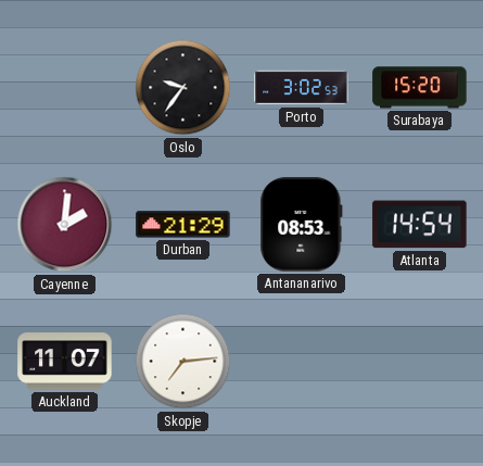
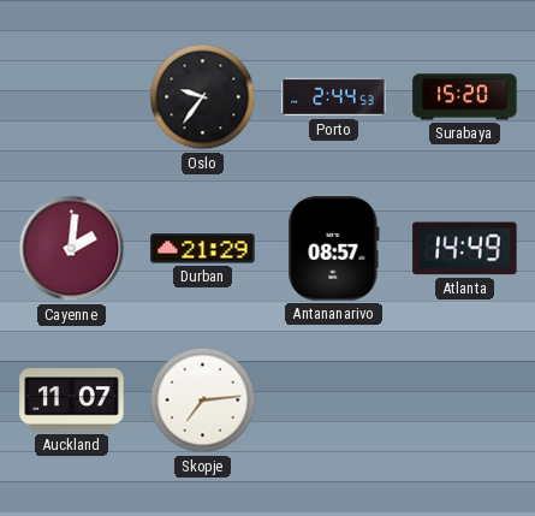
Porto: 3:02 -> 2:44
Antananarivo: 08:53 -> 08:57
Atlanta: 14:54 -> 14:49
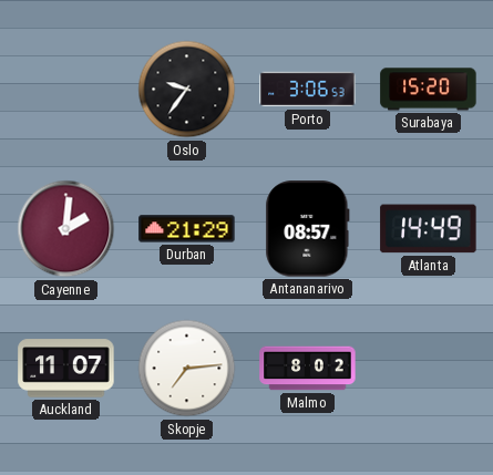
Porto: 2:44 -> 3:06
Malmo: none -> 8:02
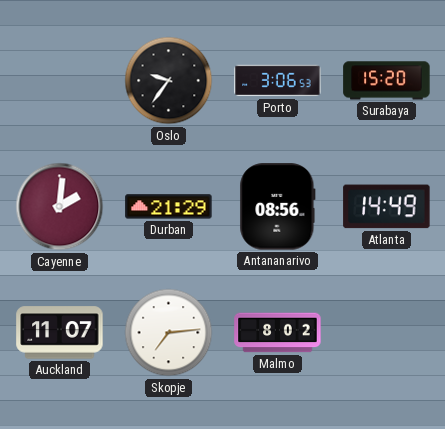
Antananarivo: 08:57 -> 08:56
